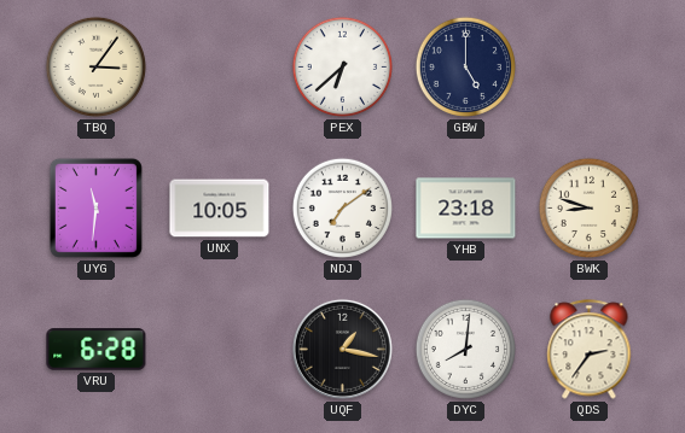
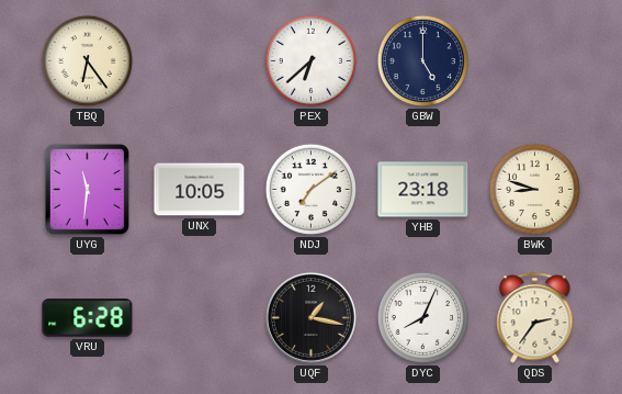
TBQ: 3:06 -> 6:24
DYC: 8:01 -> 8:04
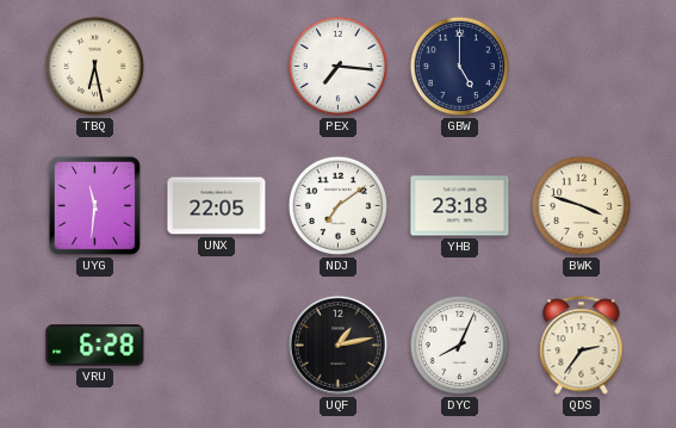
TBQ: 6:24 -> 6:28
PEX: 6:38 -> 7:16
UNX: 10:05 -> 22:05
BWK: 8:48 -> 3:48
UQF: 1:17 -> 1:13
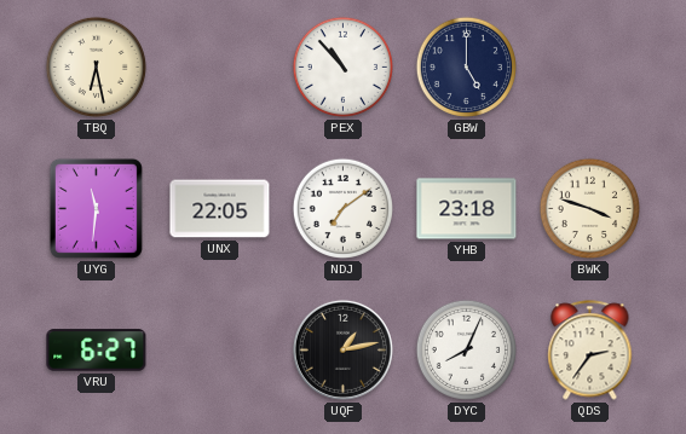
PEX: 7:16 -> 10:53
VRU: 6:28 -> 6:27
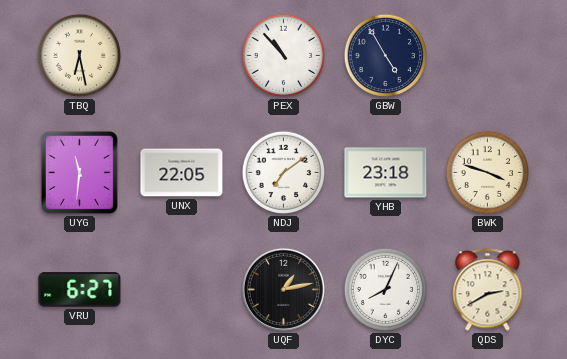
GBW: 5:00 -> 4:55
QDS: 2:36 -> 2:40
